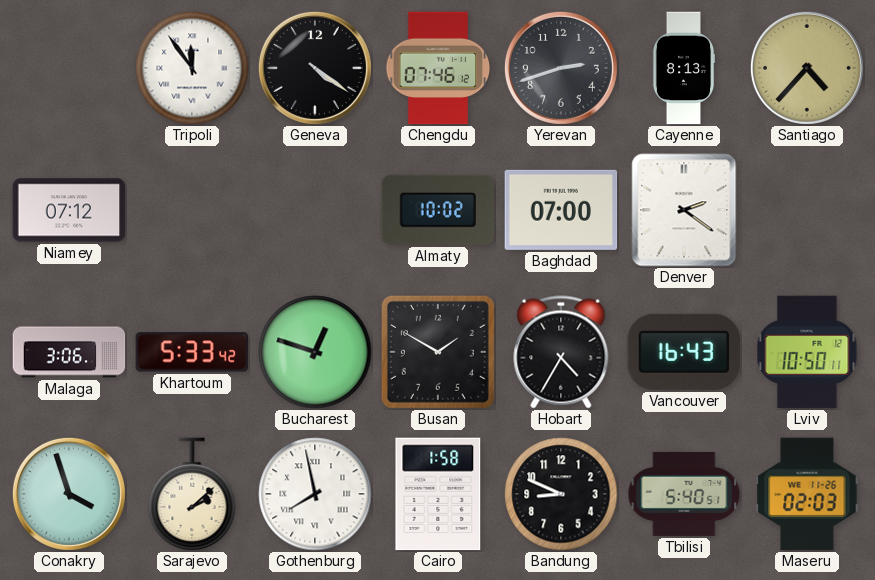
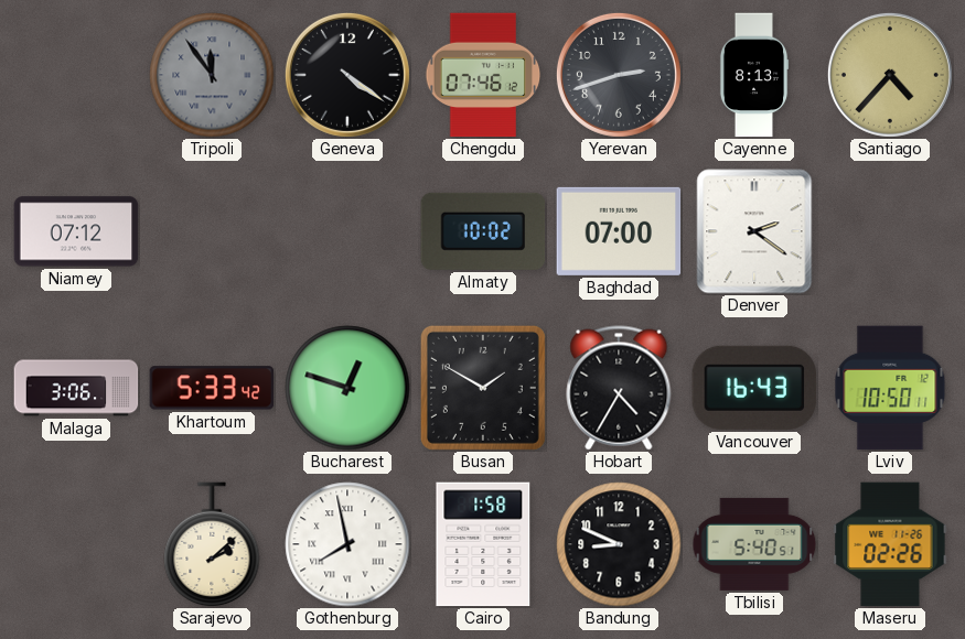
Tripoli dial: white -> grey
Conakry: 3:57 -> none
Maseru: 02:03 -> 02:26
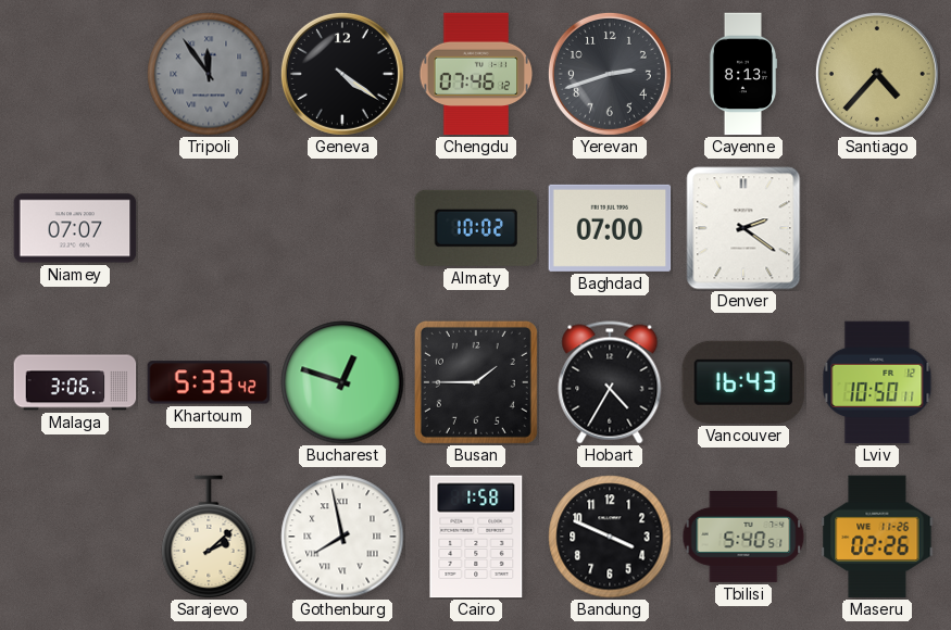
Niamey: 07:12 -> 07:07
Busan: 1:50 -> 1:45
Bandung: 8:49 -> 3:49
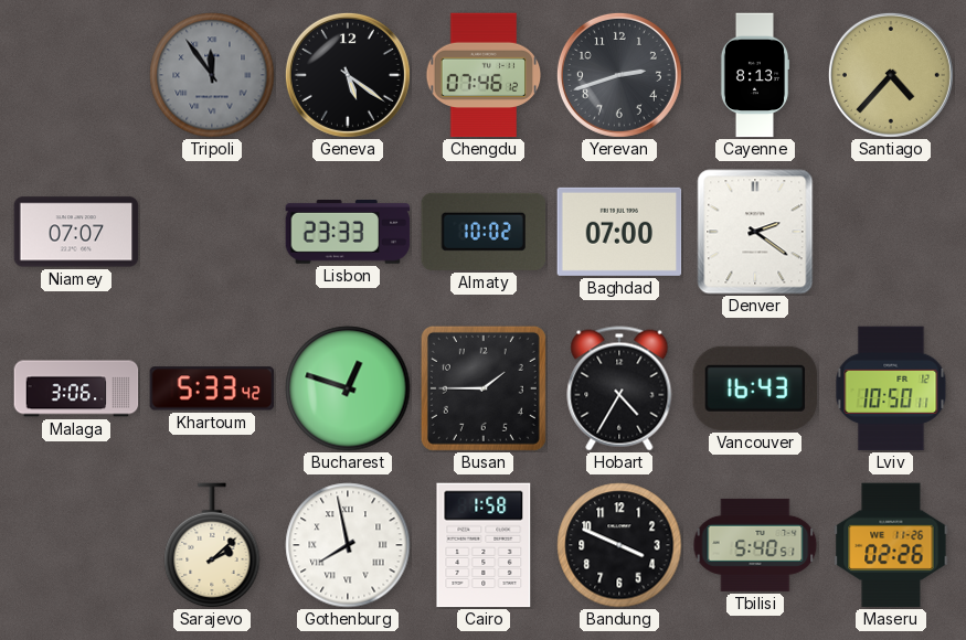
Geneva: 4:21 -> 5:21
Lisbon: none -> 23:33
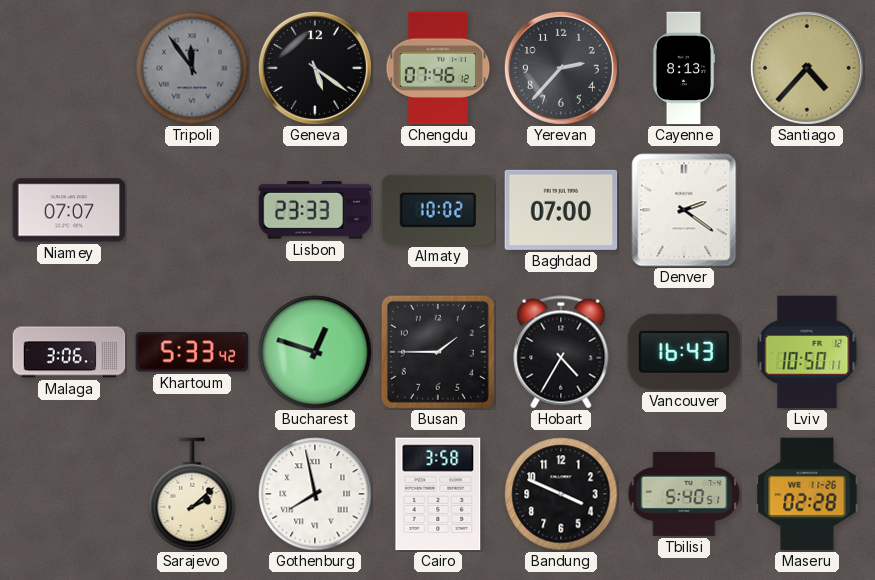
Yerevan: 2:42 -> 2:37
Cairo: 1:58 -> 3:58
Maseru: 02:26 -> 02:28
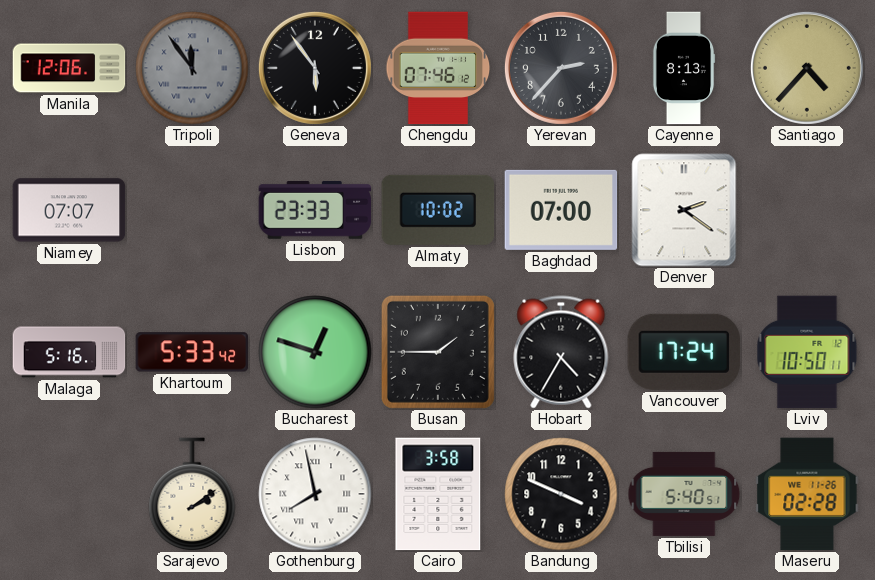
Manila: none -> 12:06
Geneva: 5:21 -> 5:54
Malaga: 3:06 -> 5:16
Vancouver: 16:43 -> 17:24
Sarajevo: 2:08 -> 2:09
